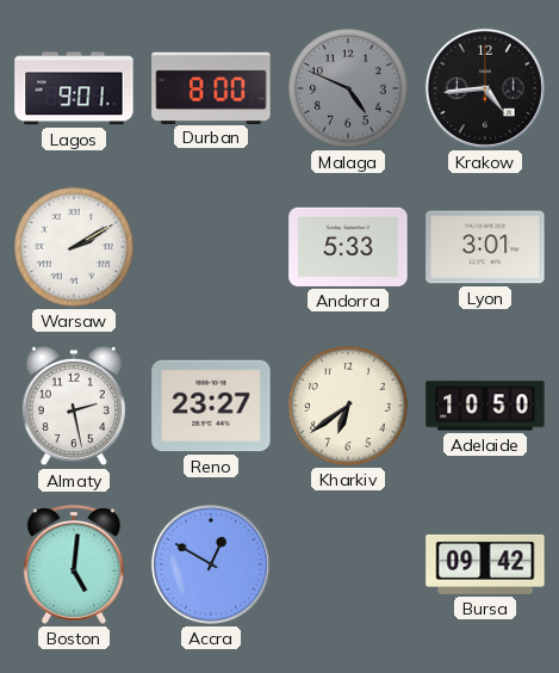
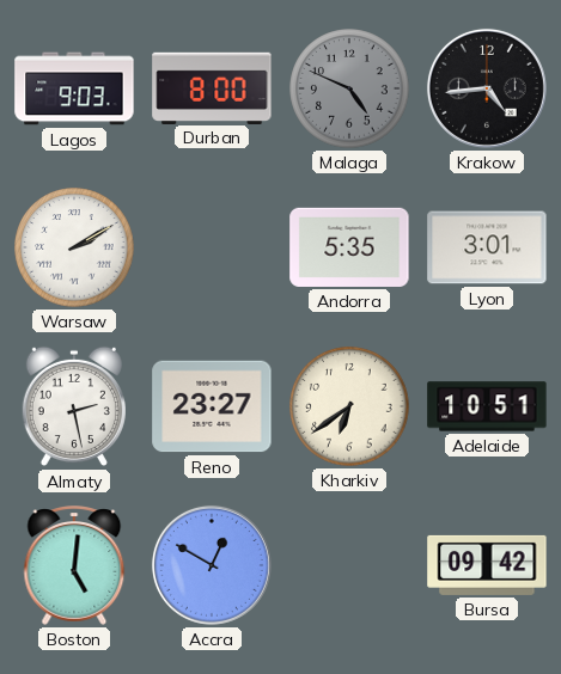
Lagos: 9:01 -> 9:03
Andorra: 5:33 -> 5:35
Adelaide: 10:50 -> 10:51
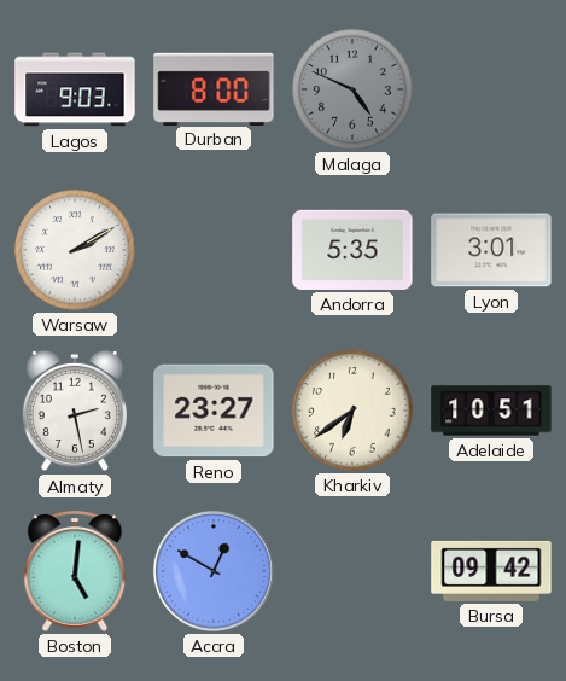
Krakow: 4:44 -> none
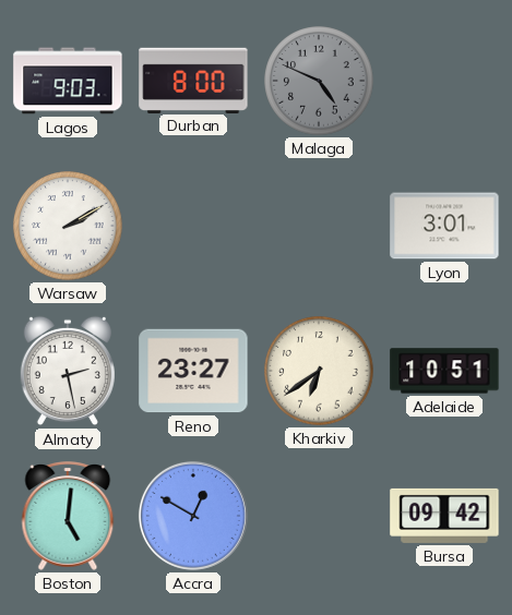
Andorra: 5:35 -> none
